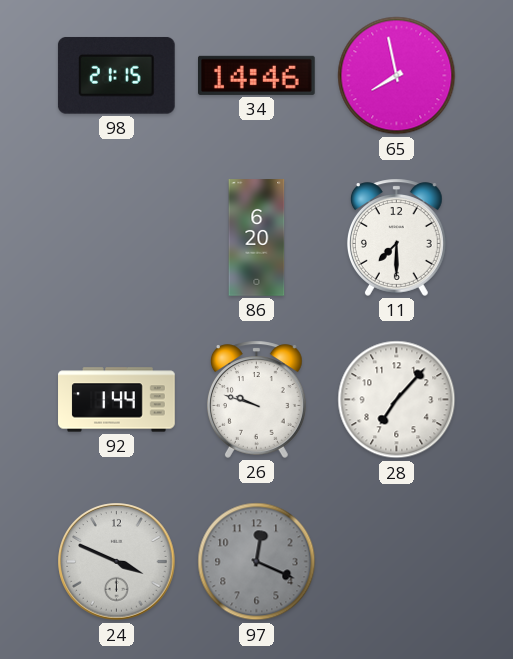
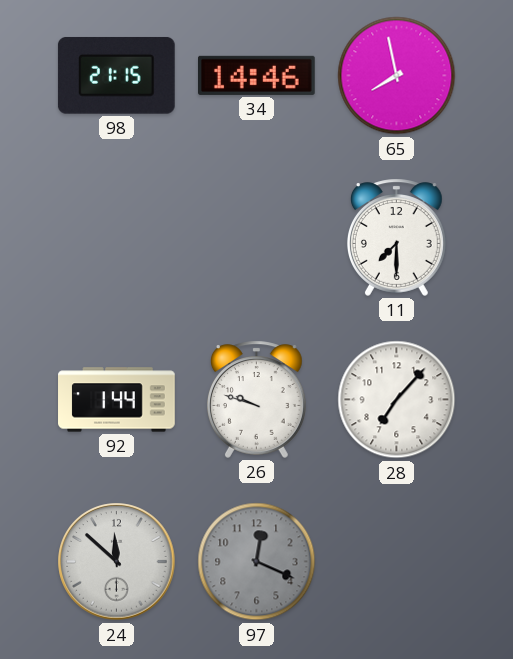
86: 6:20 -> none
24: 3:49 -> 11:52
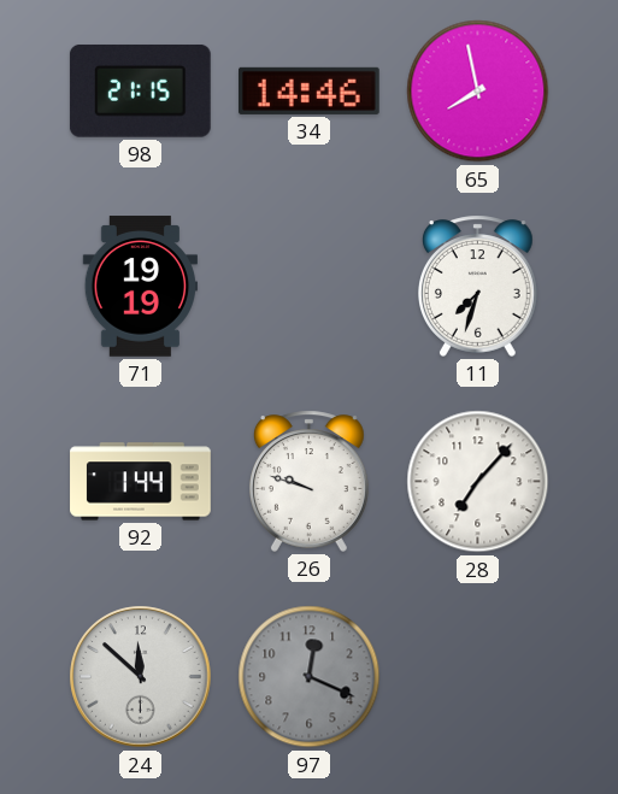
71: none -> 19:19
11: 7:30 -> 7:33
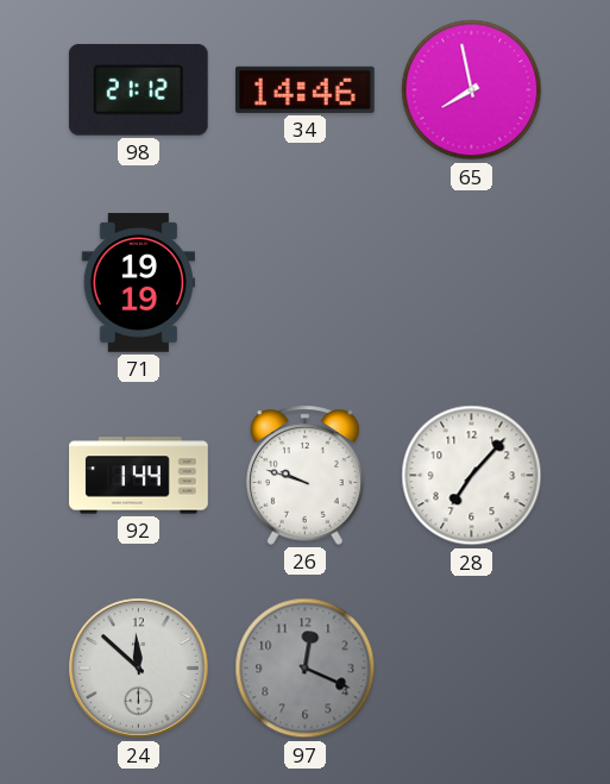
98: 21:15 -> 21:12
11: 7:33 -> none
